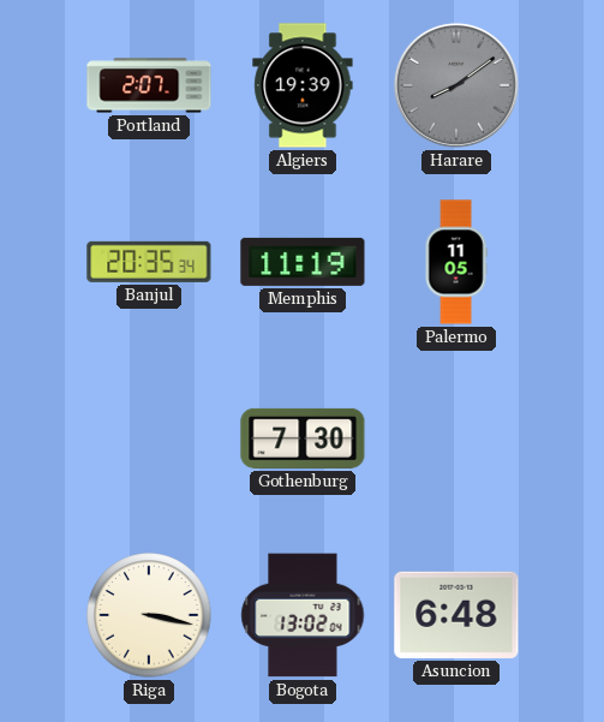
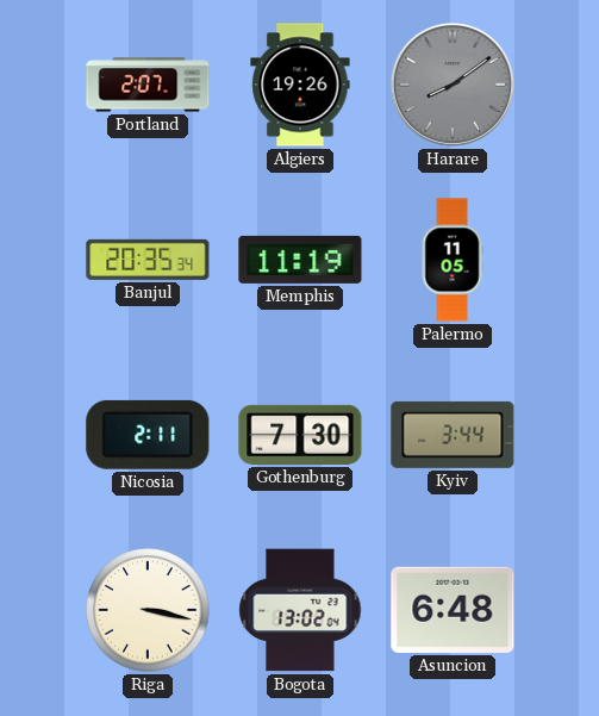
Algiers: 19:39 -> 19:26
Nicosia: none -> 2:11
Kyiv: none -> 3:44
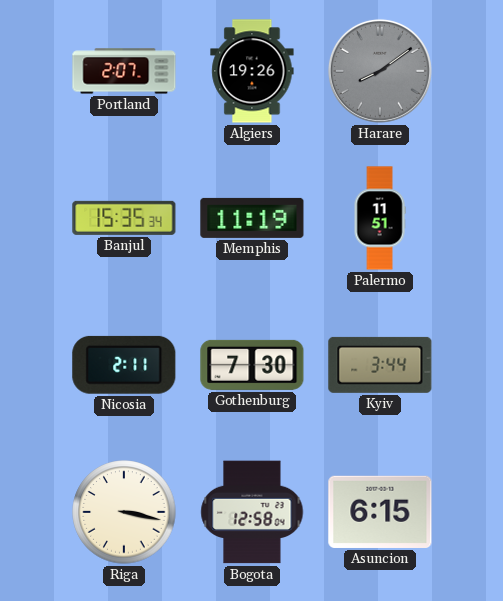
Banjul: 20:35 -> 15:35
Palermo: 11:05 -> 11:51
Bogota: 13:02 -> 12:58
Asuncion: 6:48 -> 6:15
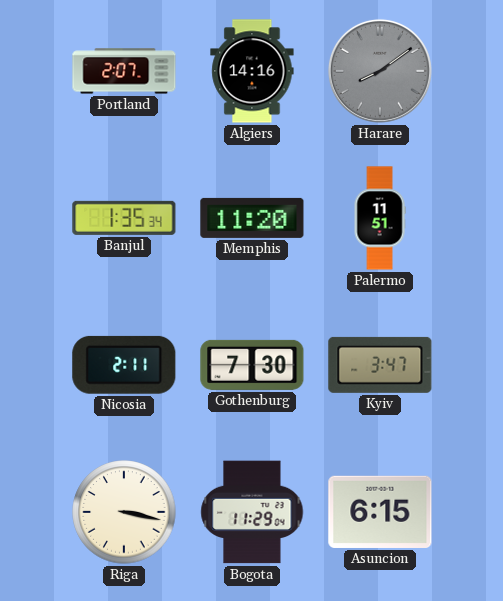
Algiers: 19:26 -> 14:16
Banjul: 15:35 -> 1:35
Memphis: 11:19 -> 11:20
Kyiv: 3:44 -> 3:47
Bogota: 12:58 -> 11:29
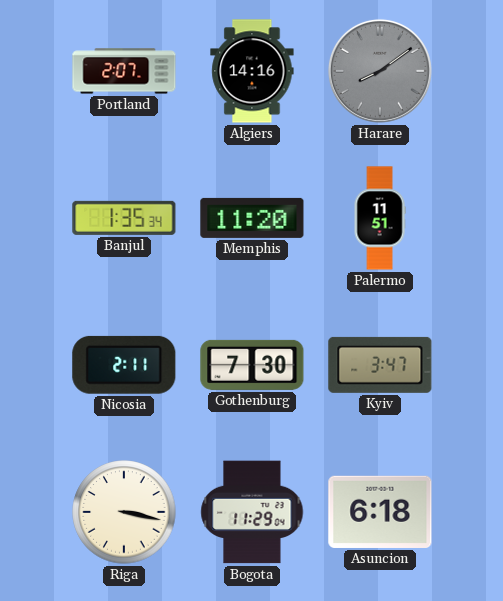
Asuncion: 6:15 -> 6:18
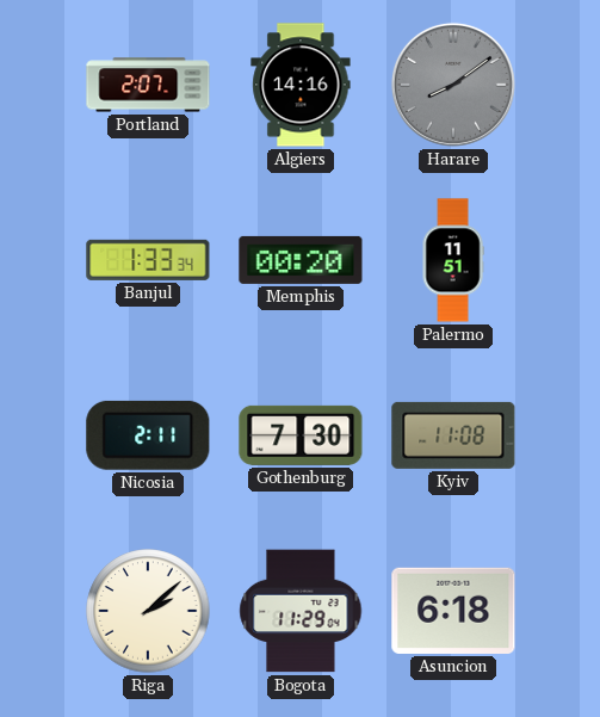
Banjul: 1:35 -> 1:33
Memphis: 11:20 -> 00:20
Kyiv: 3:47 -> 11:08
Riga: 3:17 -> 2:08
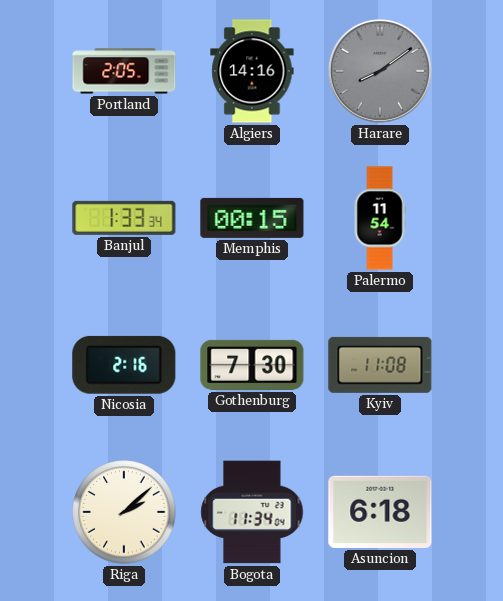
Portland: 2:07 -> 2:05
Memphis: 00:20 -> 00:15
Palermo: 11:51 -> 11:54
Nicosia: 2:11 -> 2:16
Bogota: 11:29 -> 11:34
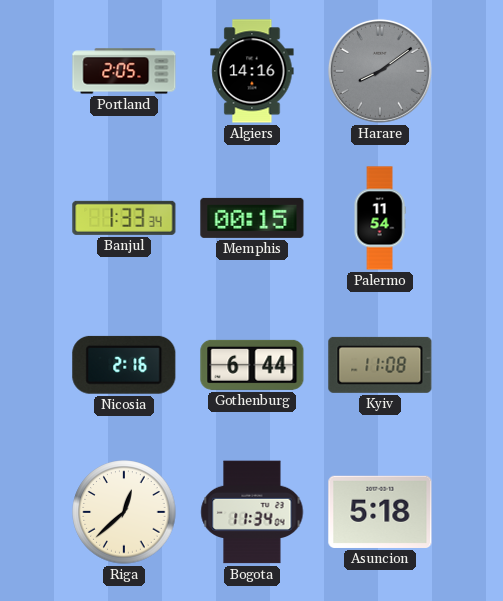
Gothenburg: 7:30 -> 6:44
Riga: 2:08 -> 12:38
Asuncion: 6:18 -> 5:18
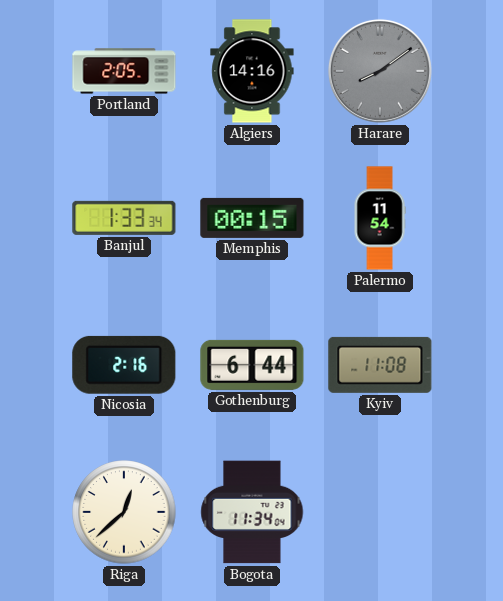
Asuncion: 5:18 -> none
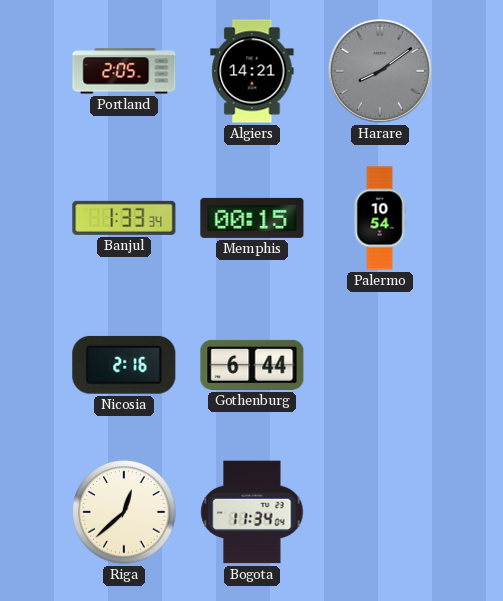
Algiers: 14:16 -> 14:21
Palermo: 11:54 -> 10:54
Kyiv: 11:08 -> none
